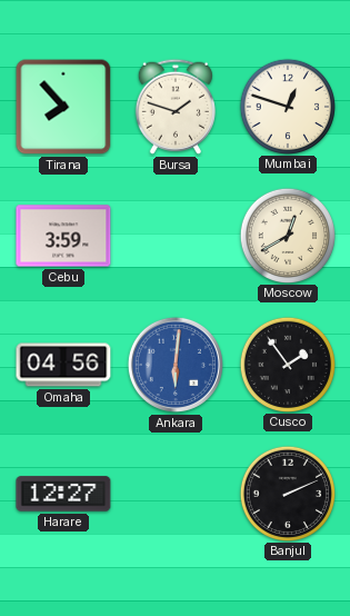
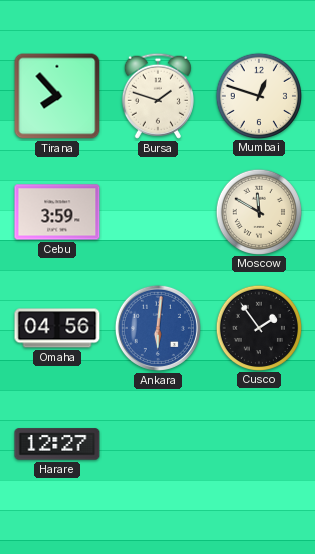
Moscow: 12:40 -> 11:50
Banjul: 2:11 -> none
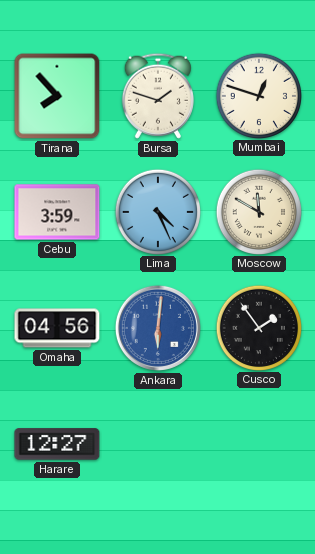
Lima: none -> 4:26
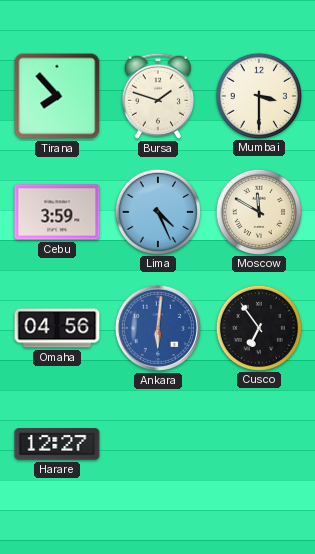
Mumbai: 12:48 -> 3:30
Cusco: 1:54 -> 6:54
